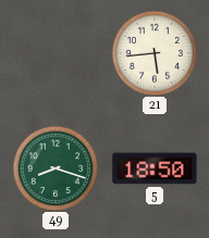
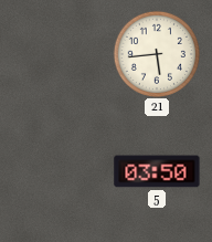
49: 8:18 -> none
5: 18:50 -> 03:50
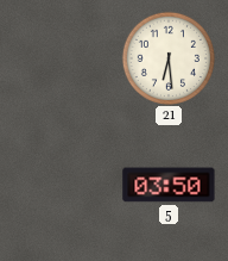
21: 5:44 -> 6:29
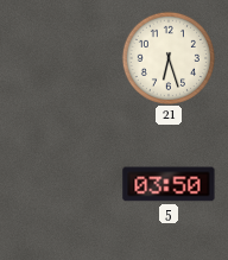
21: 6:29 -> 6:27
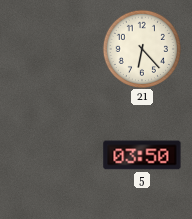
21: 6:27 -> 6:23
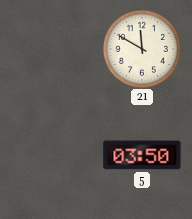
21: 6:23 -> 11:50
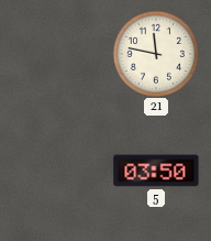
21: 11:50 -> 11:47
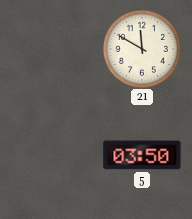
21: 11:47 -> 11:50
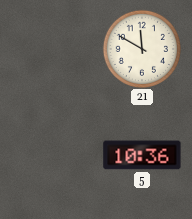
5: 03:50 -> 10:36
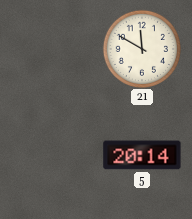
5: 10:36 -> 20:14
